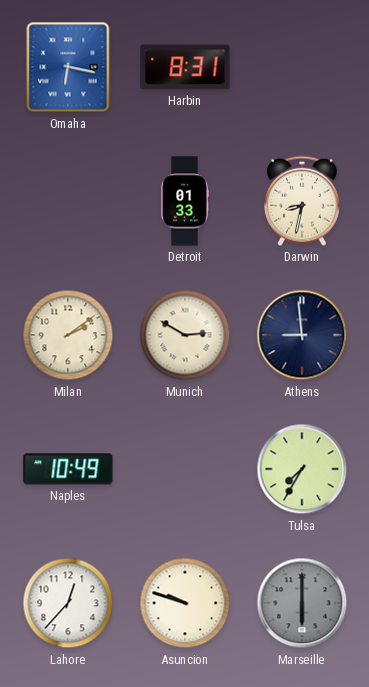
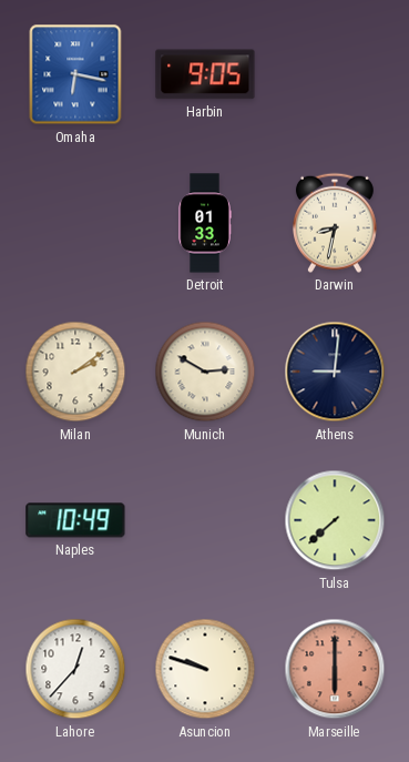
Harbin: 8:31 -> 9:05
Athens: 8:59 -> 9:01
Tulsa: 7:35 -> 7:38
Marseille dial: grey -> salmon
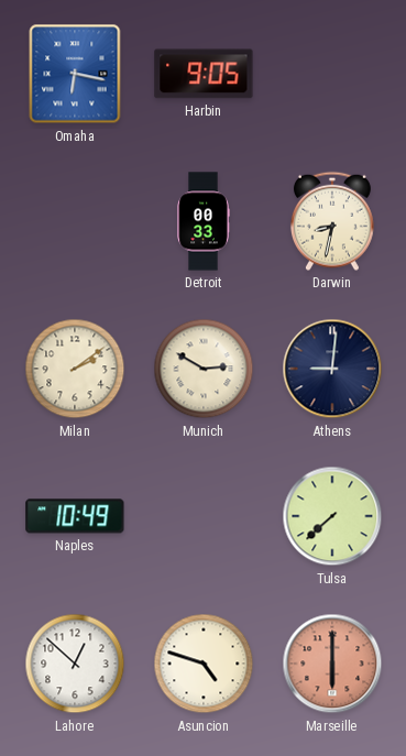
Detroit: 01:33 -> 00:33
Lahore: 12:37 -> 12:52
Asuncion: 9:48 -> 4:48
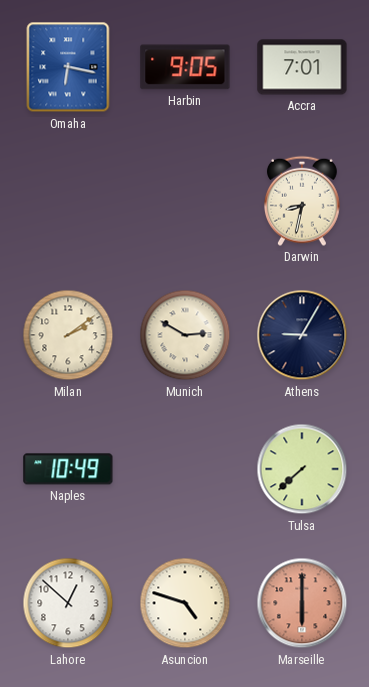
Accra: none -> 7:01
Detroit: 00:33 -> none
Athens: 9:01 -> 9:05
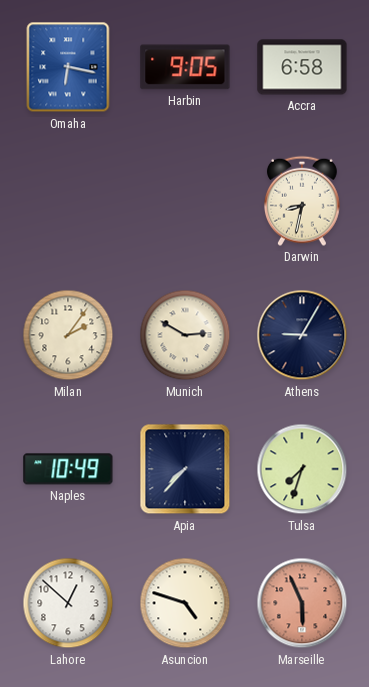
Accra: 7:01 -> 6:58
Milan: 2:09 -> 2:06
Apia: none -> 7:37
Tulsa: 7:38 -> 7:33
Marseille: 6:00 -> 5:56
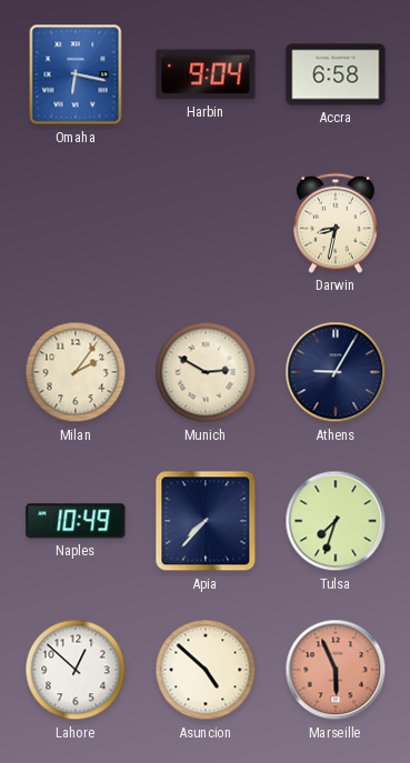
Harbin: 9:05 -> 9:04
Asuncion: 4:48 -> 4:52
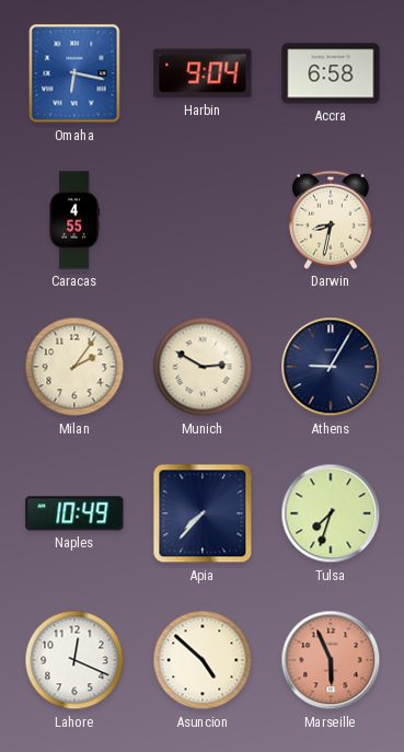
Caracas: none -> 4:55
Lahore: 12:52 -> 12:19
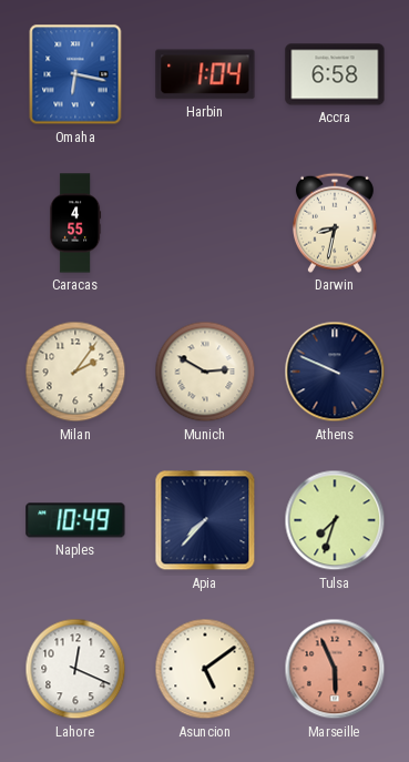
Harbin: 9:04 -> 1:04
Athens: 9:05 -> 9:49
Asuncion: 4:52 -> 5:09
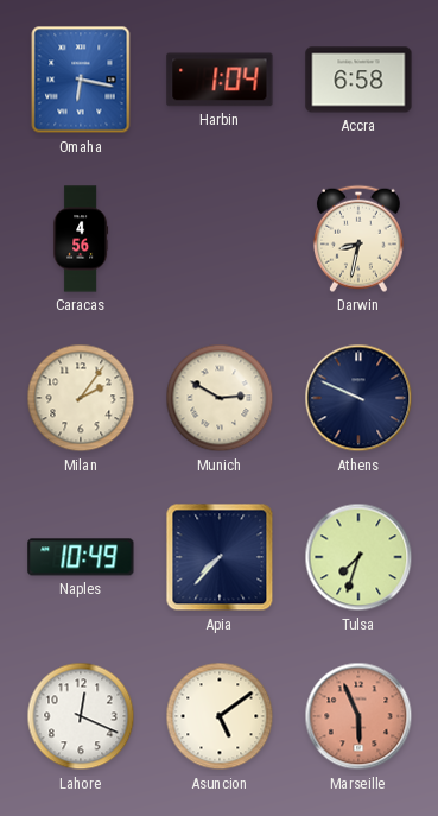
Caracas: 4:55 -> 4:56
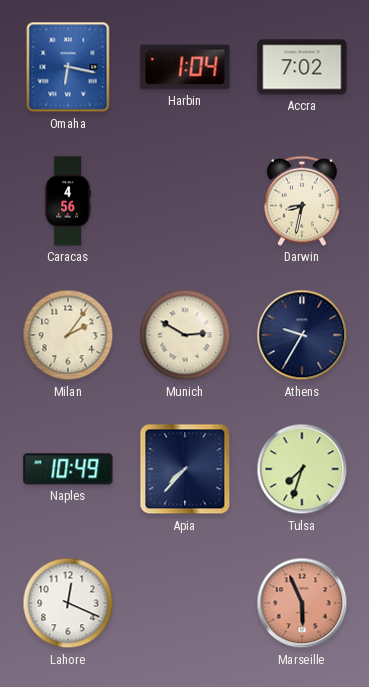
Accra: 6:58 -> 7:02
Athens: 9:49 -> 9:35
Asuncion: 5:09 -> none
